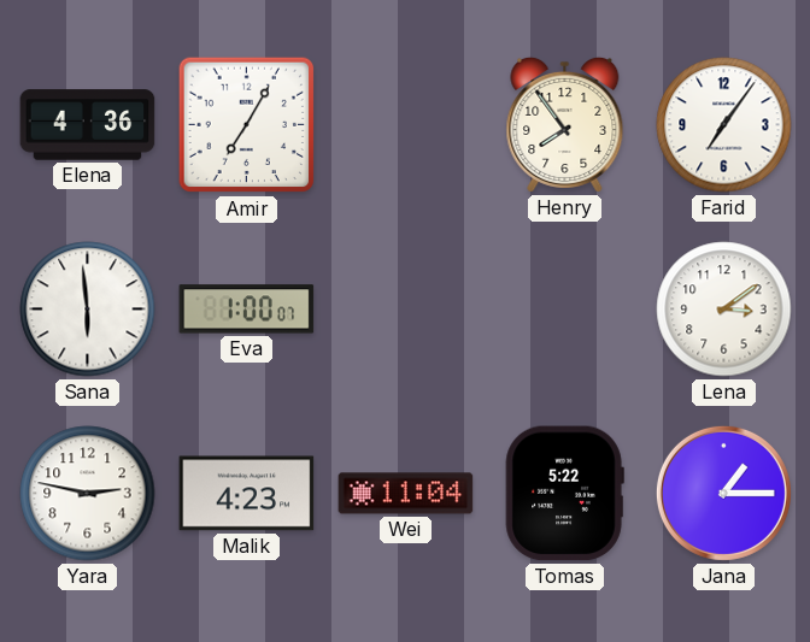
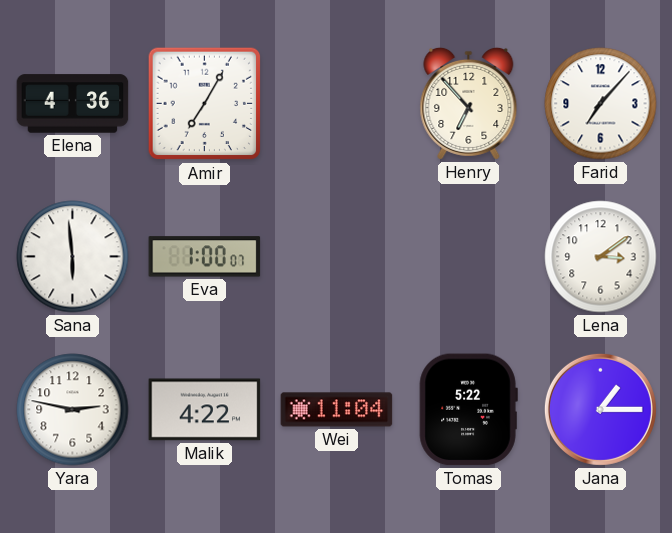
Henry: 7:54 -> 6:53
Farid: 7:06 -> 7:07
Malik: 4:23 -> 4:22
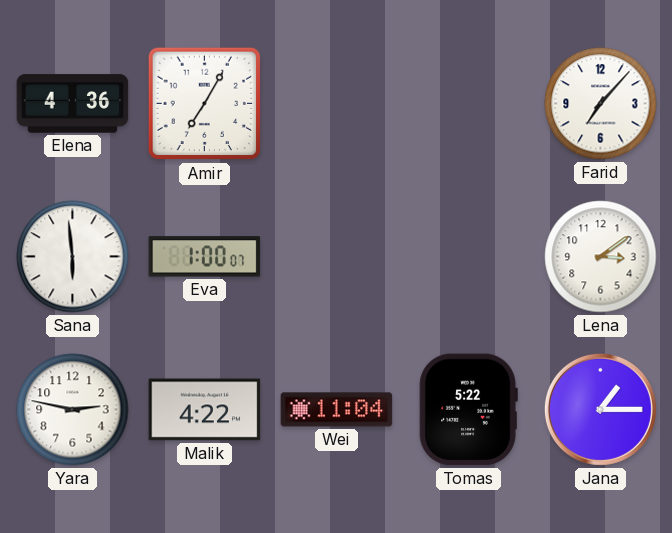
Henry: 6:53 -> none
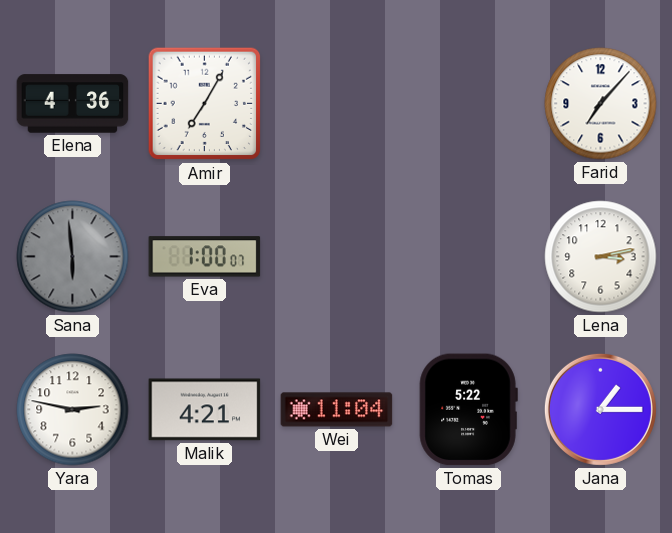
Sana dial: white -> grey
Lena: 3:09 -> 3:13
Malik: 4:22 -> 4:21
